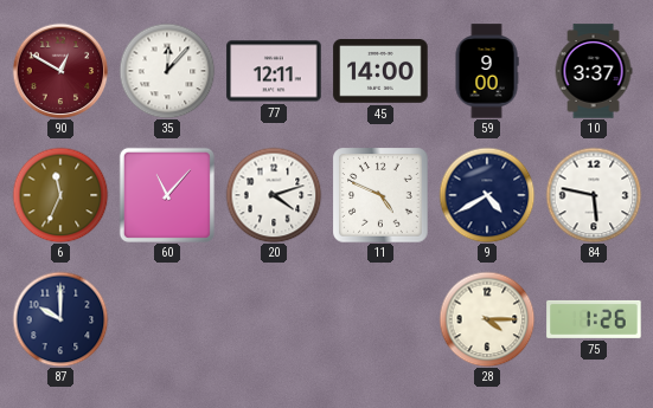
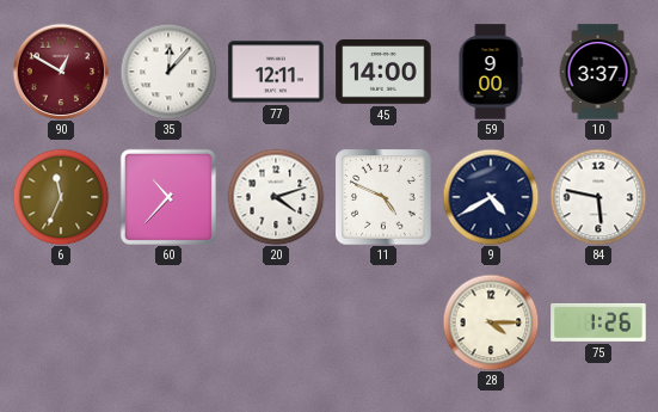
60: 11:07 -> 10:37
87: 10:00 -> none
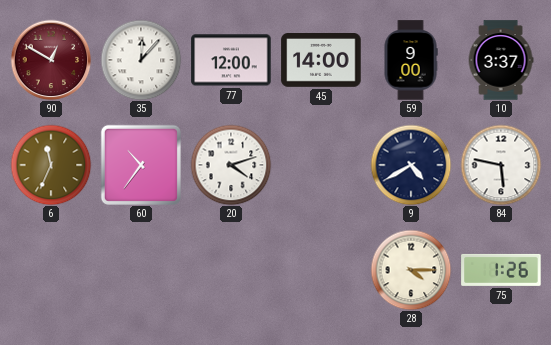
77: 12:11 -> 12:00
60: 10:37 -> 10:36
11: 4:49 -> none
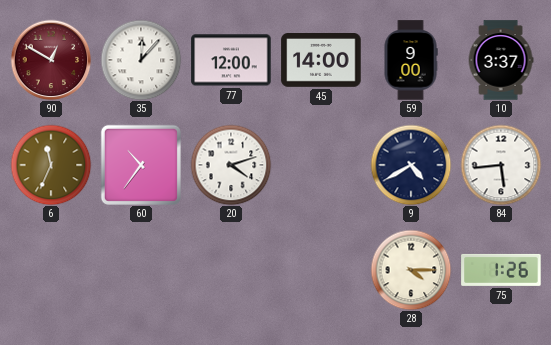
84: 5:47 -> 5:44
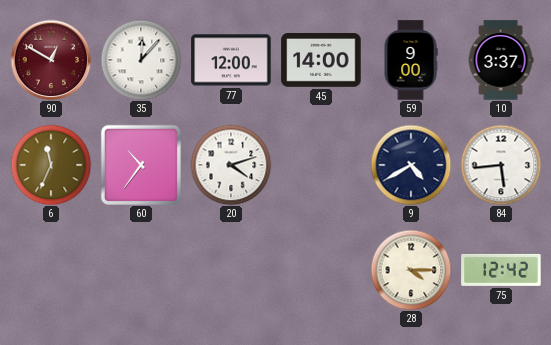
75: 1:26 -> 12:42
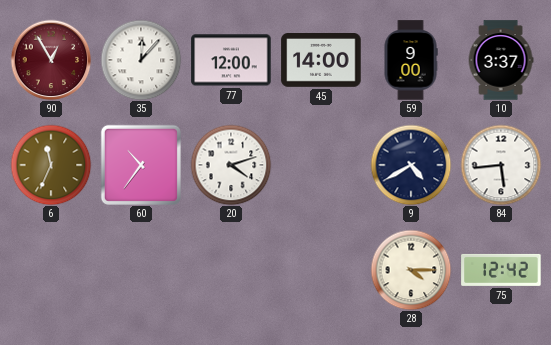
90: 12:50 -> 12:55
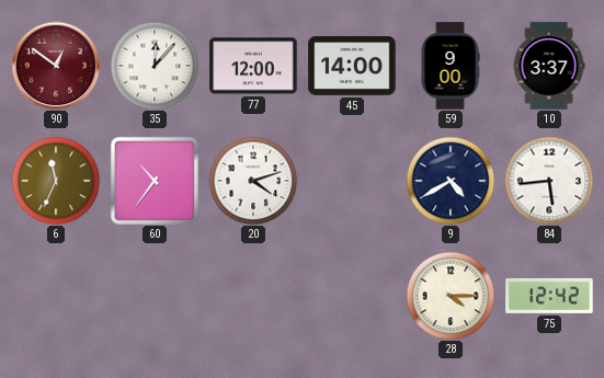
90: 12:55 -> 12:51
